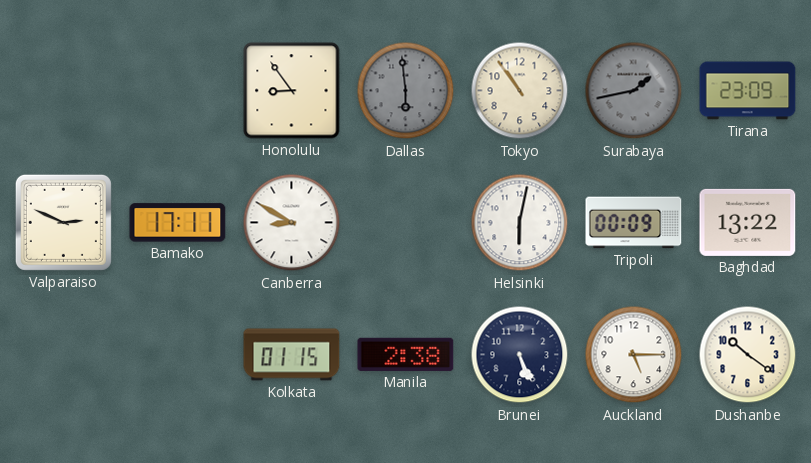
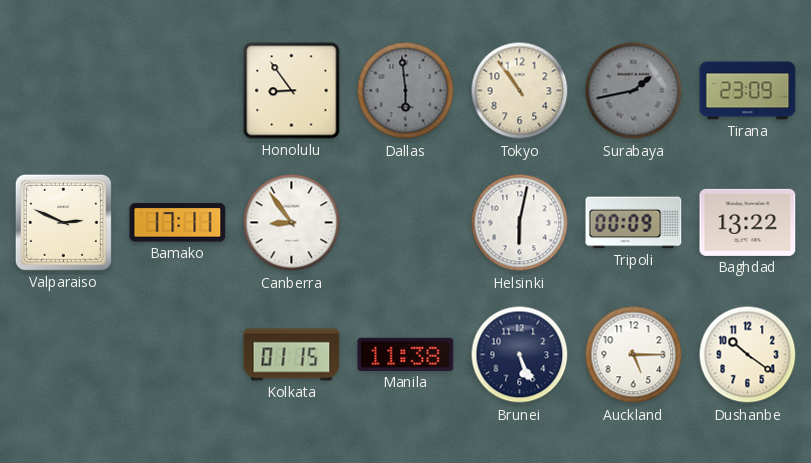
Canberra: 8:50 -> 8:54
Manila: 2:38 -> 11:38
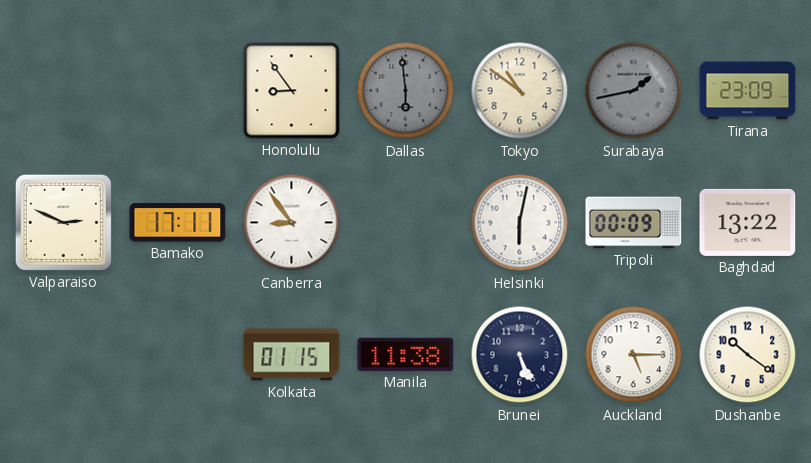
Tokyo: 10:54 -> 10:51
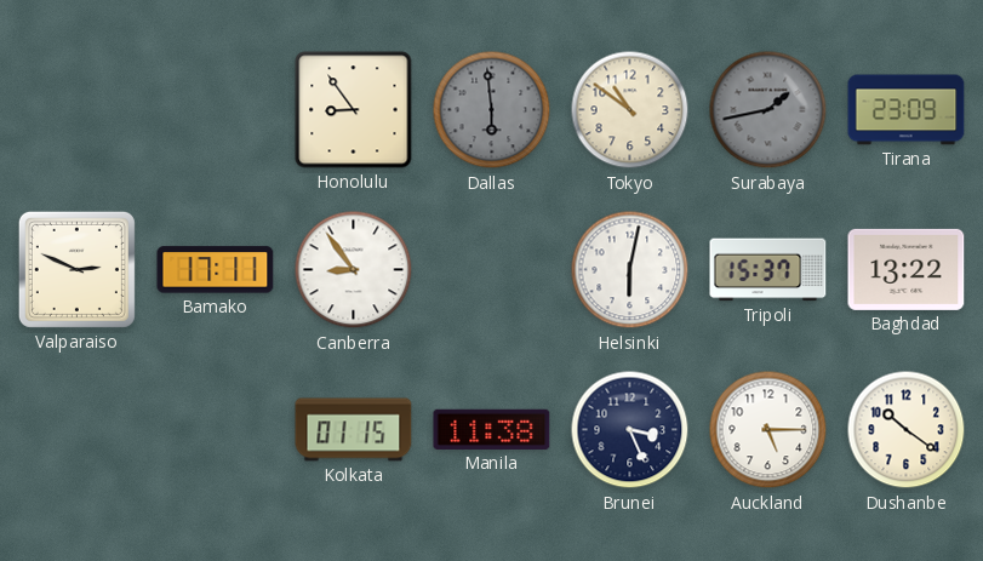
Tripoli: 00:09 -> 15:37
Brunei: 5:26 -> 3:26
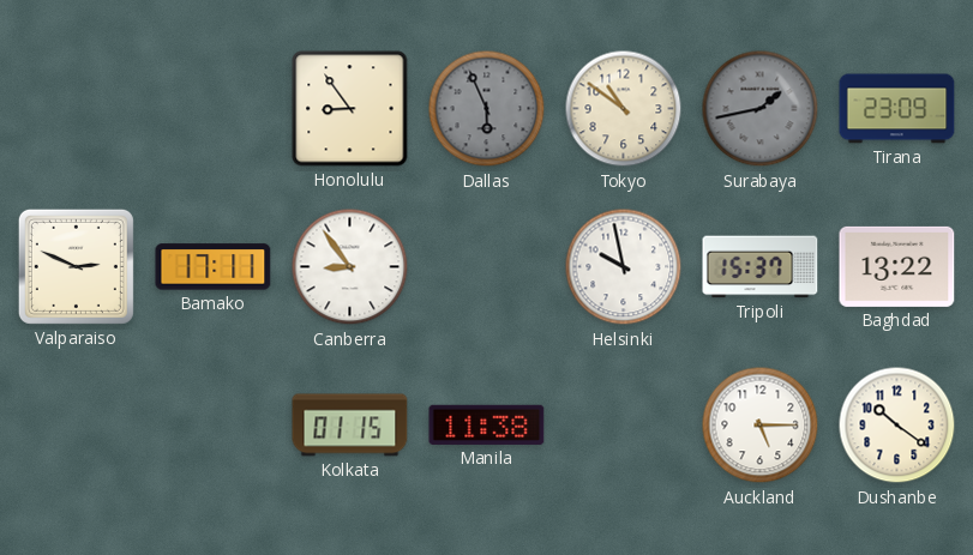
Dallas: 5:59 -> 5:56
Helsinki: 6:02 -> 9:58
Brunei: 3:26 -> none
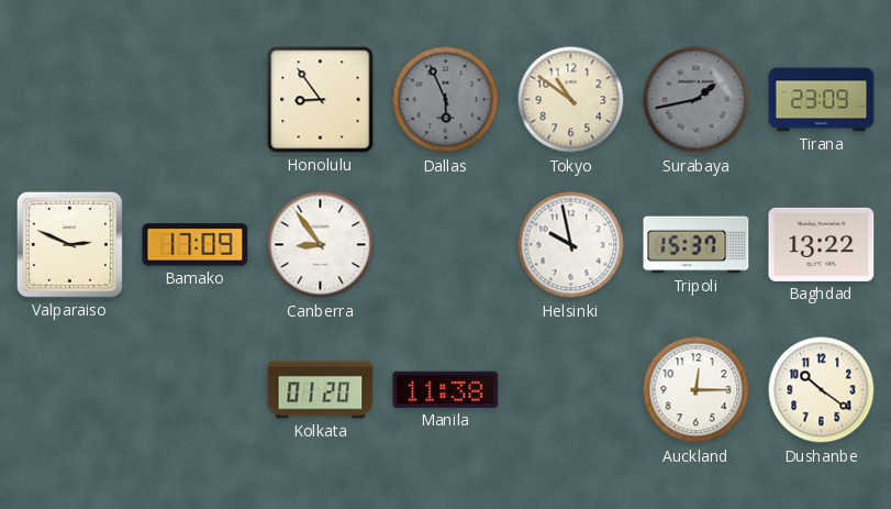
Bamako: 17:11 -> 17:09
Kolkata: 01:15 -> 01:20
Auckland: 5:15 -> 12:15
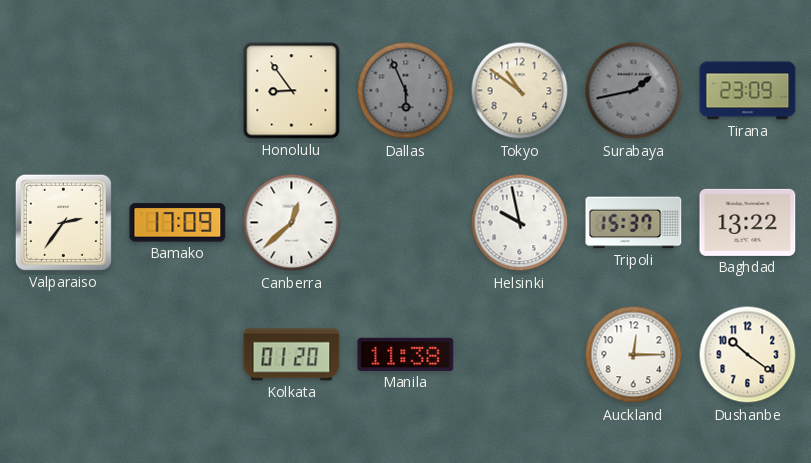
Valparaiso: 2:49 -> 2:36
Canberra: 8:54 -> 12:38
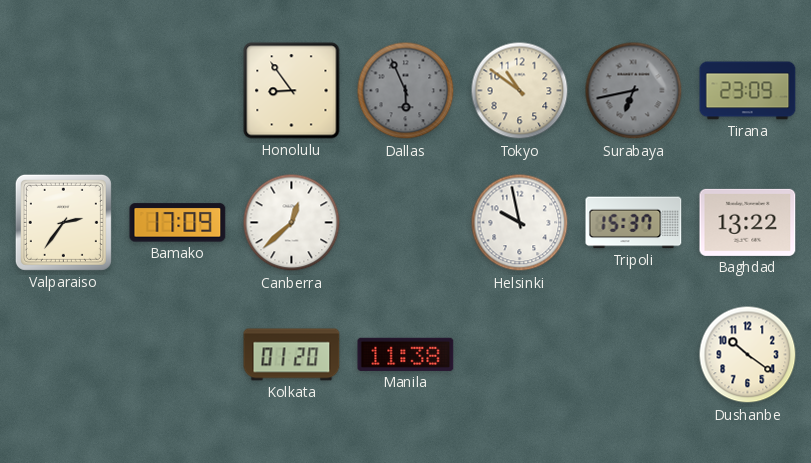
Surabaya: 1:43 -> 6:43
Auckland: 12:15 -> none
